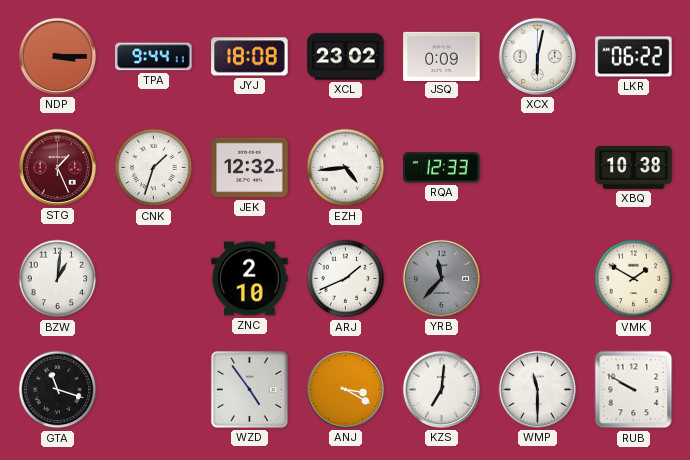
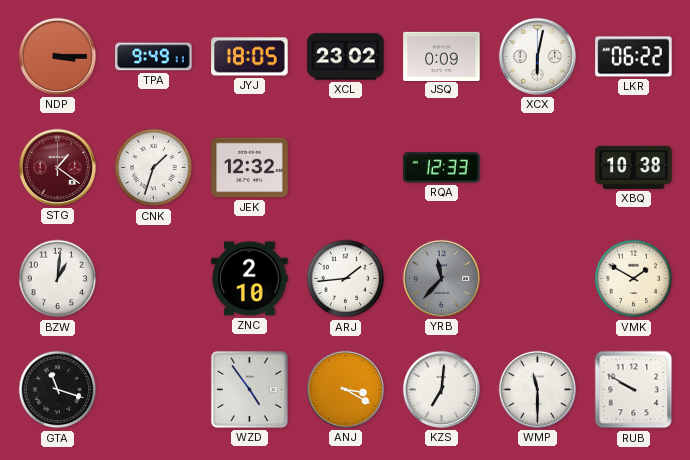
TPA: 9:44 -> 9:49
JYJ: 18:08 -> 18:05
STG: 1:26 -> 1:21
EZH: 4:44 -> none
ARJ: 1:41 -> 1:44
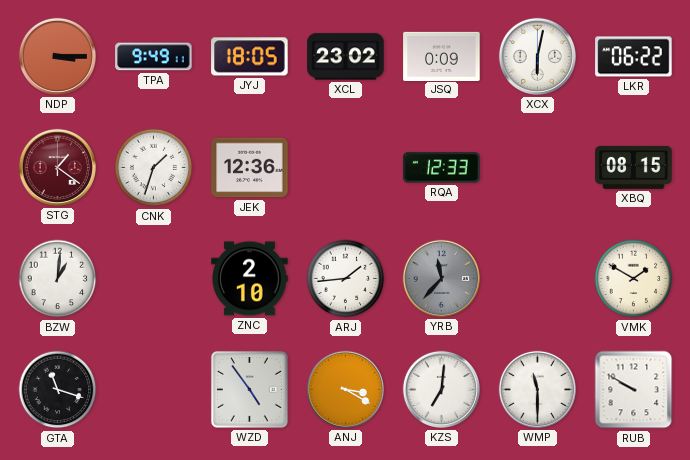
JEK: 12:32 -> 12:36
XBQ: 10:38 -> 08:15
